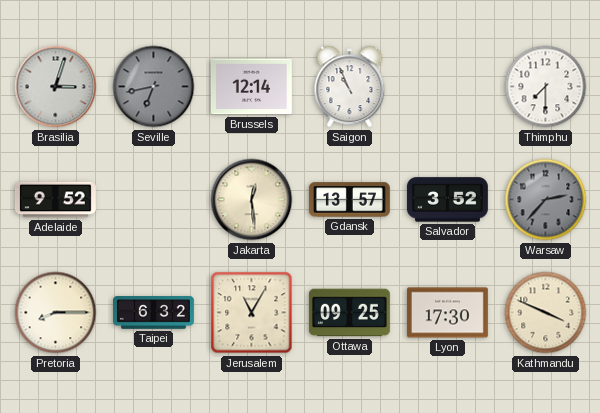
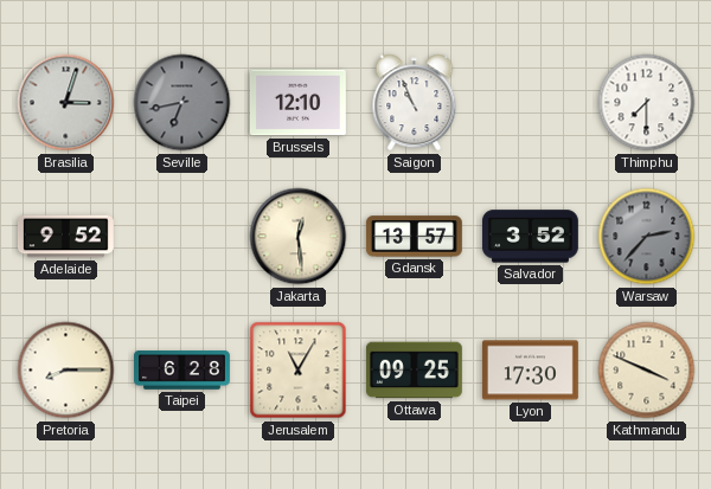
Brussels: 12:14 -> 12:10
Taipei: 6:32 -> 6:28
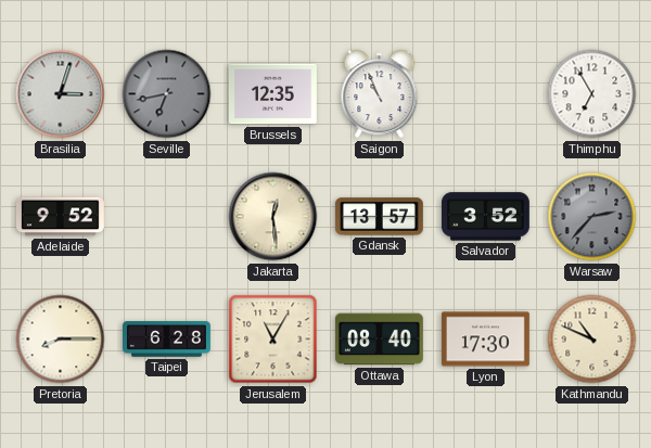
Brussels: 12:10 -> 12:35
Thimphu: 7:30 -> 6:55
Ottawa: 09:25 -> 08:40
Kathmandu: 3:49 -> 10:49
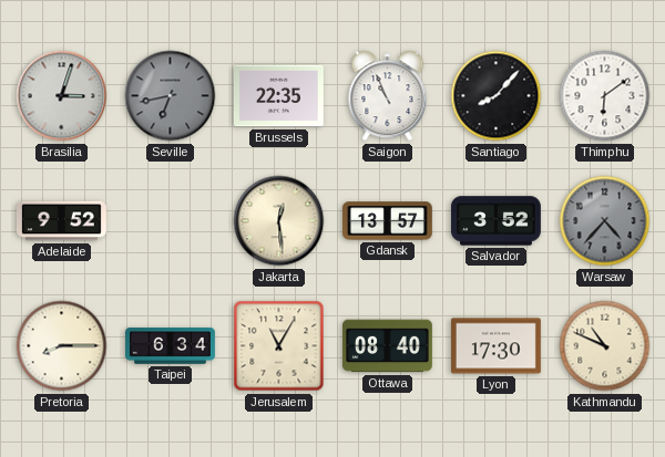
Brussels: 12:35 -> 22:35
Santiago: none -> 8:07
Thimphu: 6:55 -> 6:09
Warsaw: 2:37 -> 4:37
Taipei: 6:28 -> 6:34
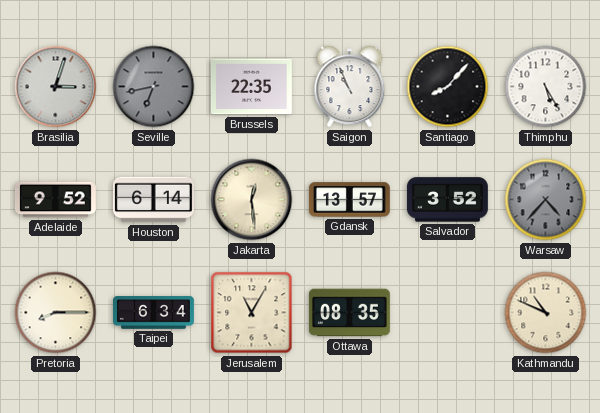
Thimphu: 6:09 -> 5:25
Houston: none -> 6:14
Ottawa: 08:40 -> 08:35
Lyon: 17:30 -> none
